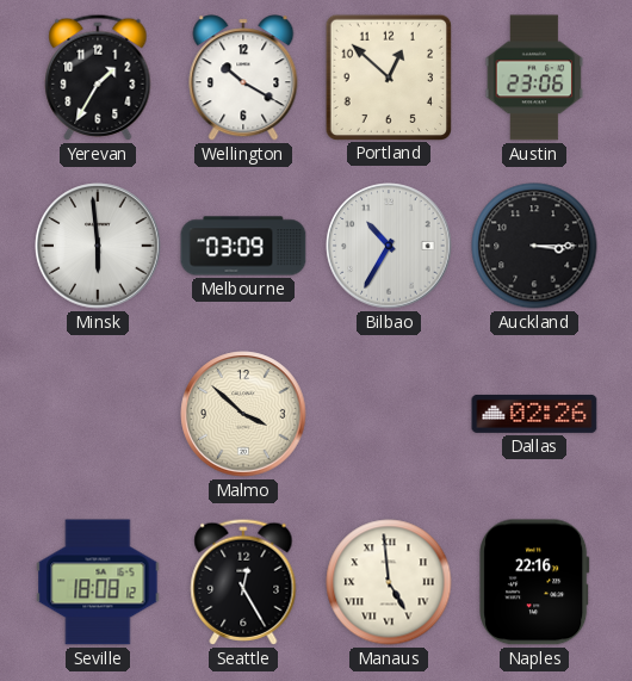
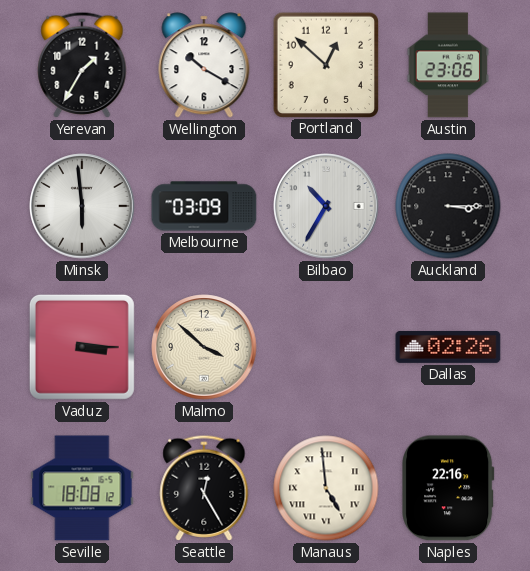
Vaduz: none -> 3:15
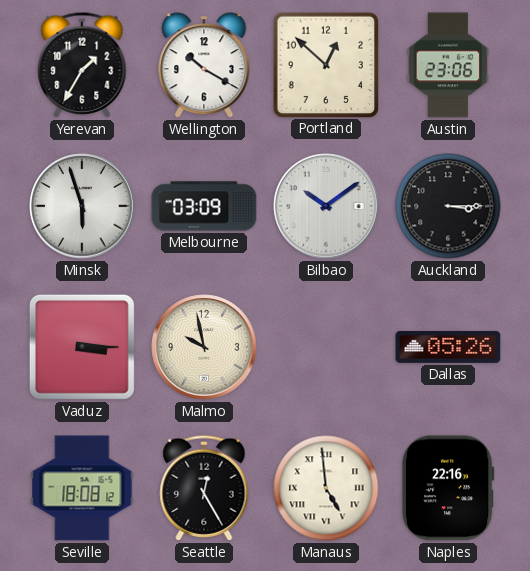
Minsk: 5:59 -> 5:57
Bilbao: 10:35 -> 10:09
Malmo: 3:52 -> 9:58
Dallas: 02:26 -> 05:26
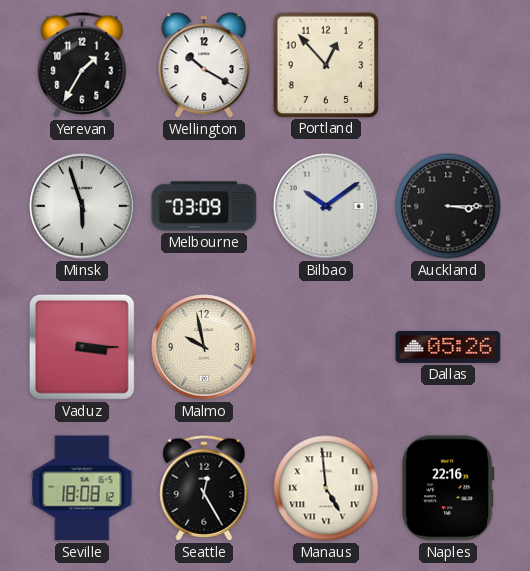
Portland: 12:52 -> 12:53
Austin: 23:06 -> none
